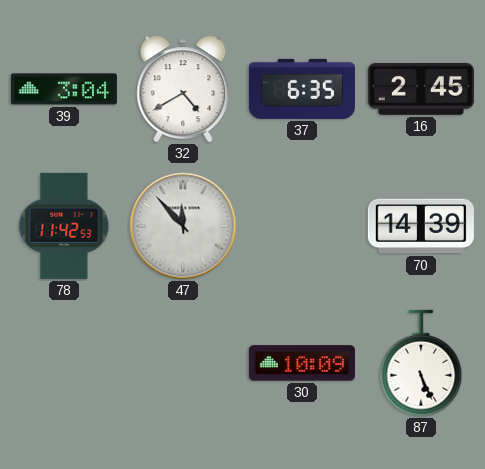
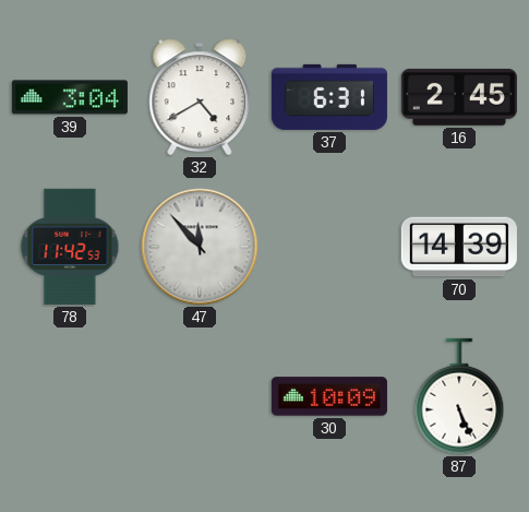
37: 6:35 -> 6:31
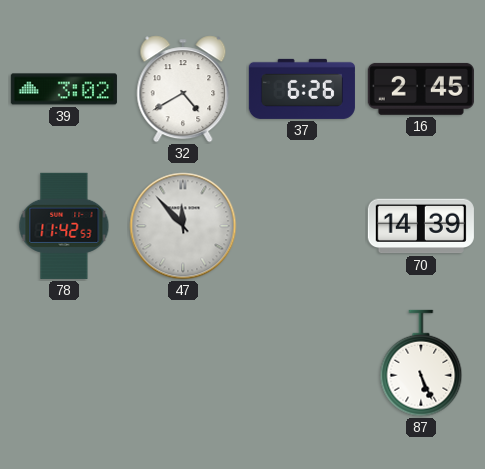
39: 3:04 -> 3:02
37: 6:31 -> 6:26
30: 10:09 -> none
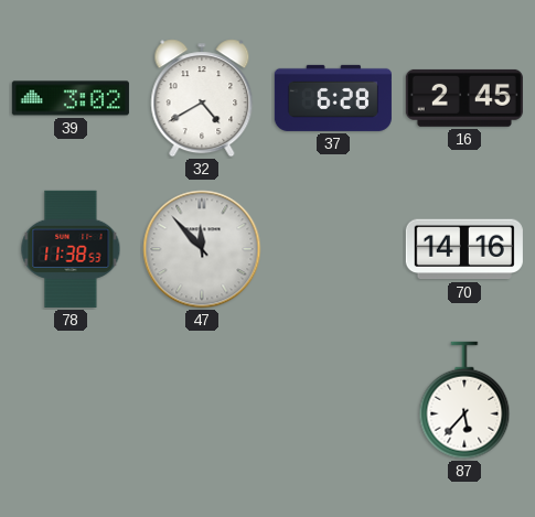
37: 6:26 -> 6:28
78: 11:42 -> 11:38
70: 14:39 -> 14:16
87: 5:26 -> 5:37
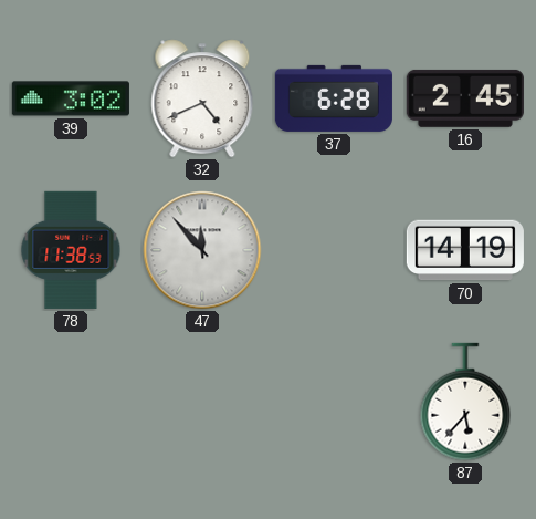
32: 4:40 -> 4:41
70: 14:16 -> 14:19
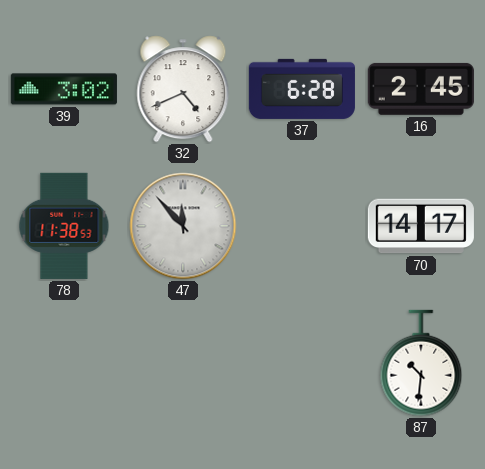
70: 14:19 -> 14:17
87: 5:37 -> 10:31
